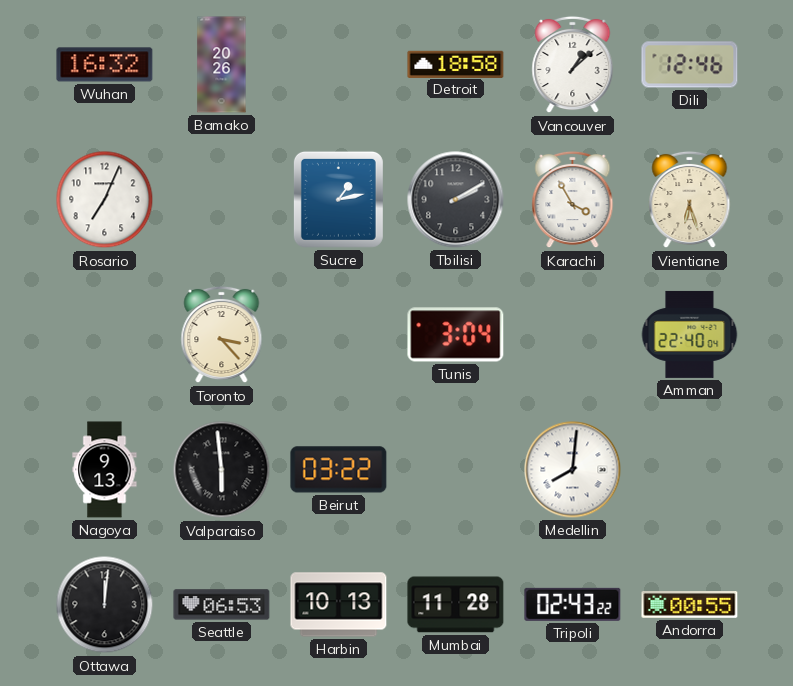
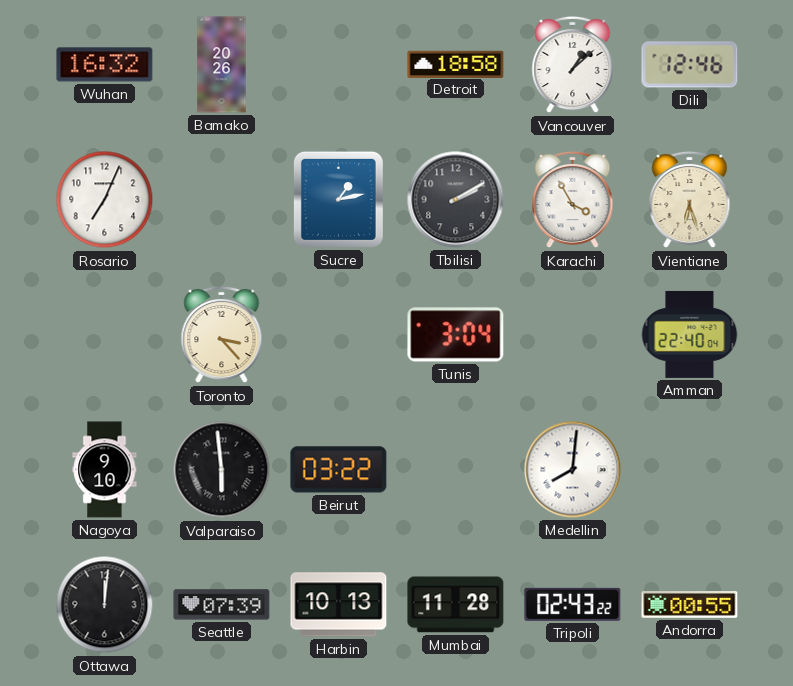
Nagoya: 9:13 -> 9:10
Seattle: 06:53 -> 07:39
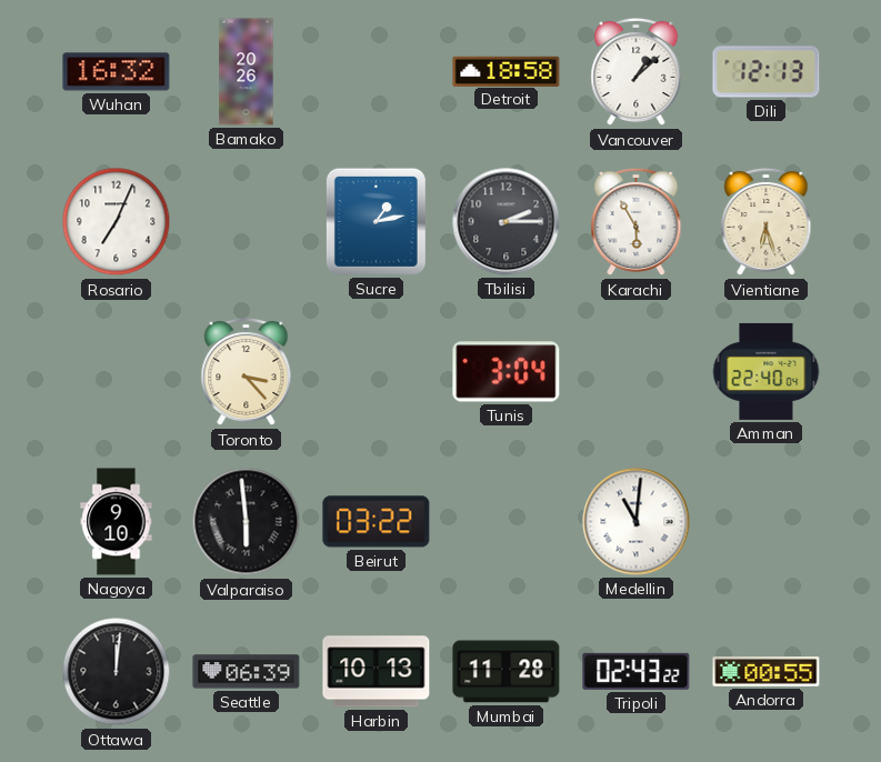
Dili: 12:46 -> 12:13
Tbilisi: 2:10 -> 2:15
Karachi: 3:55 -> 5:55
Medellin: 8:01 -> 11:01
Seattle: 07:39 -> 06:39
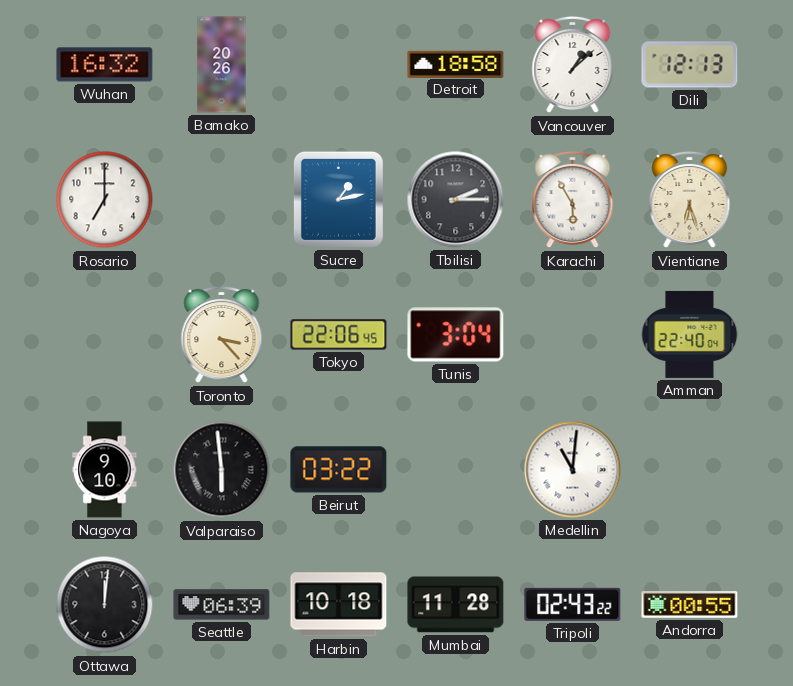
Rosario: 7:04 -> 7:00
Tokyo: none -> 22:06
Harbin: 10:13 -> 10:18
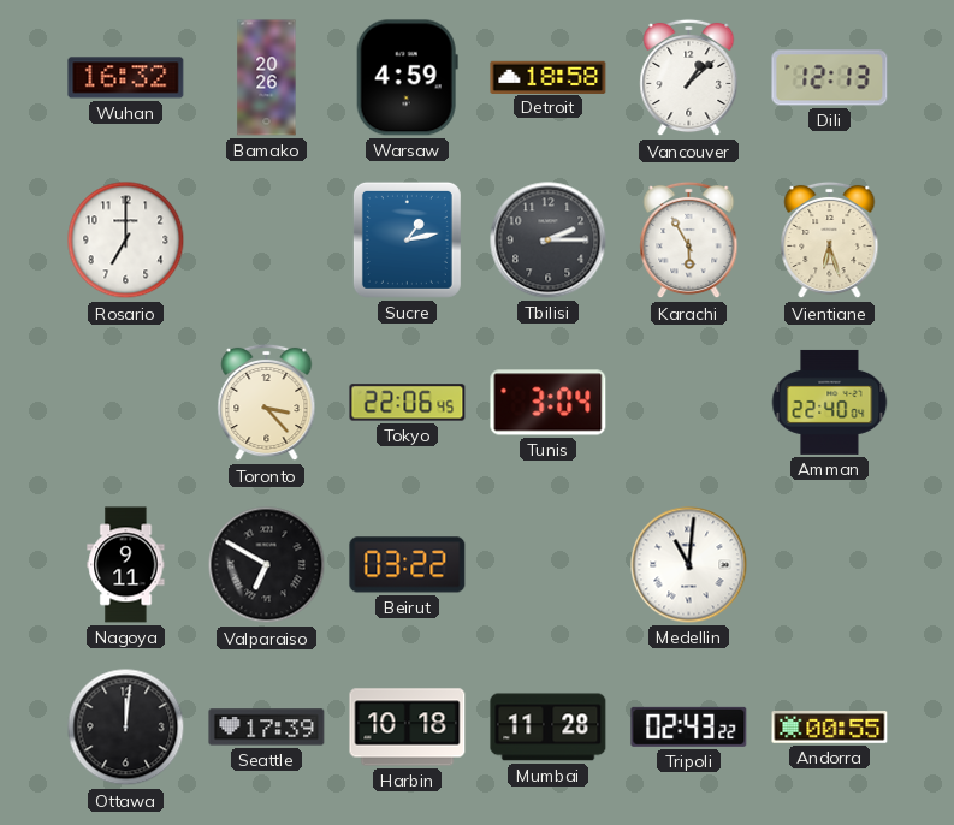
Warsaw: none -> 4:59
Nagoya: 9:10 -> 9:11
Valparaiso: 5:59 -> 6:50
Seattle: 06:39 -> 17:39
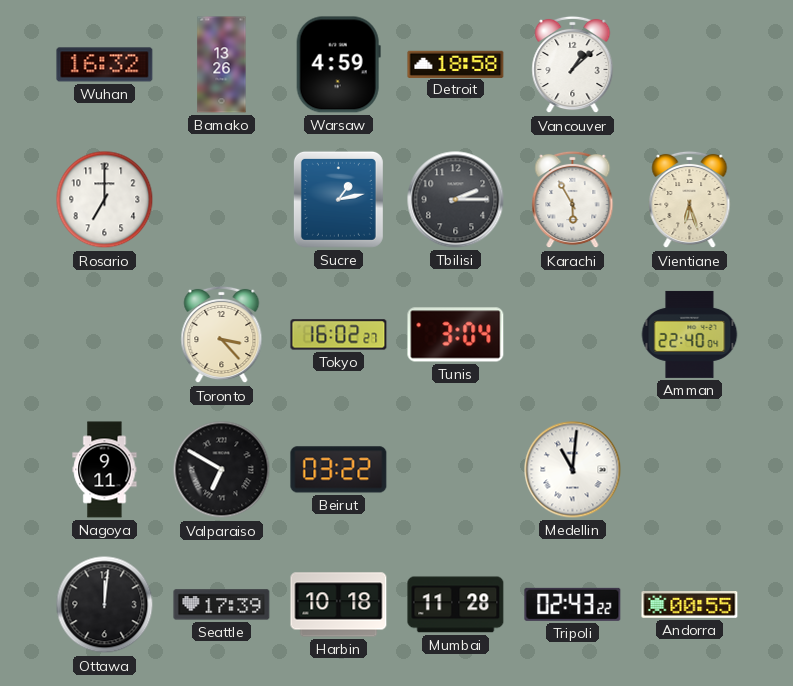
Bamako: 20:26 -> 13:26
Dili: 12:13 -> none
Tokyo: 22:06 -> 16:02
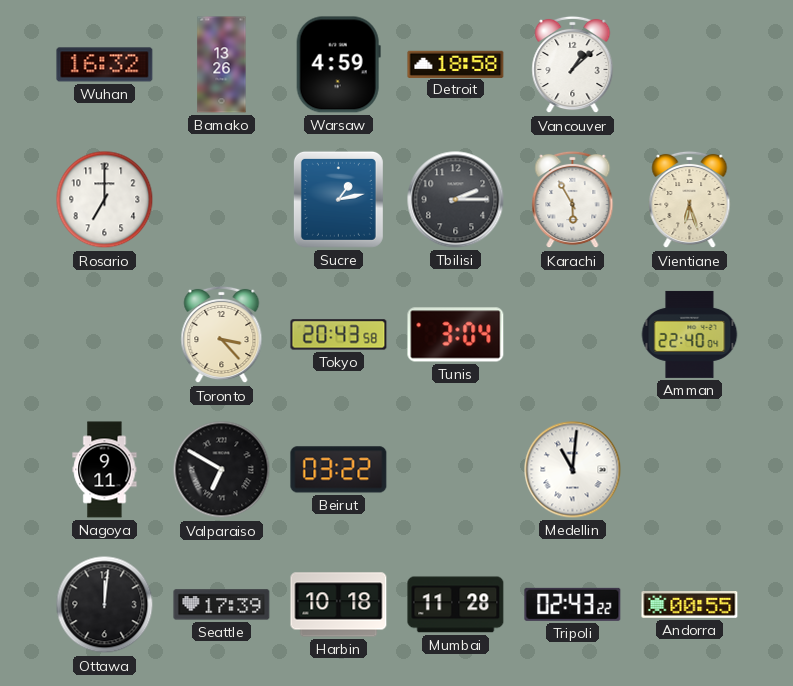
Tokyo: 16:02 -> 20:43
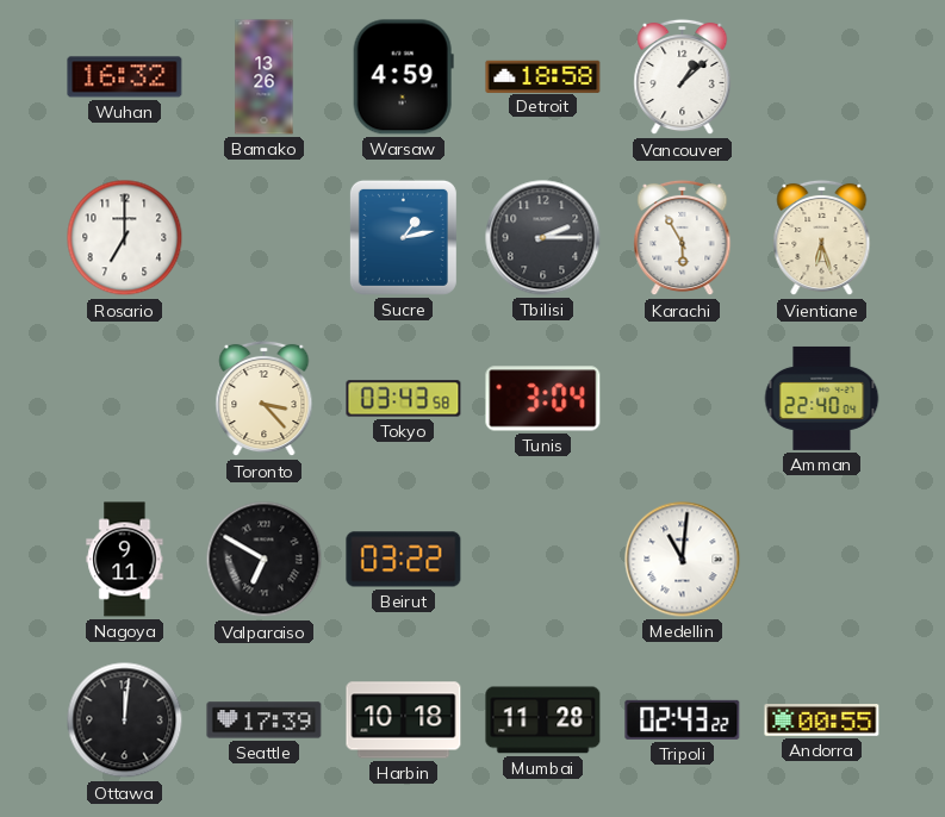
Tokyo: 20:43 -> 03:43
